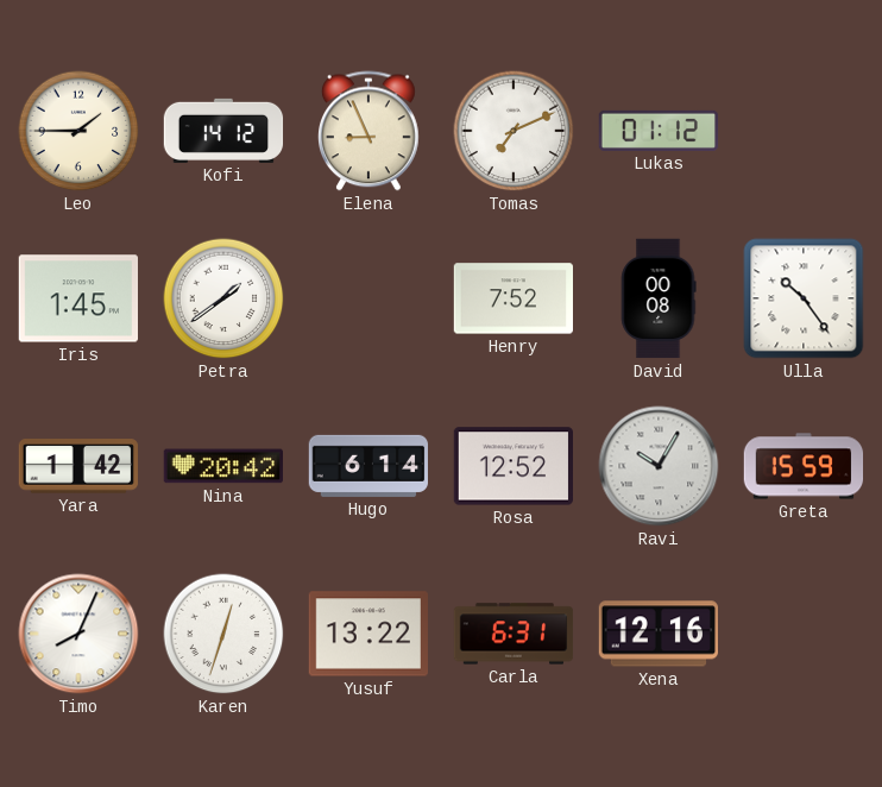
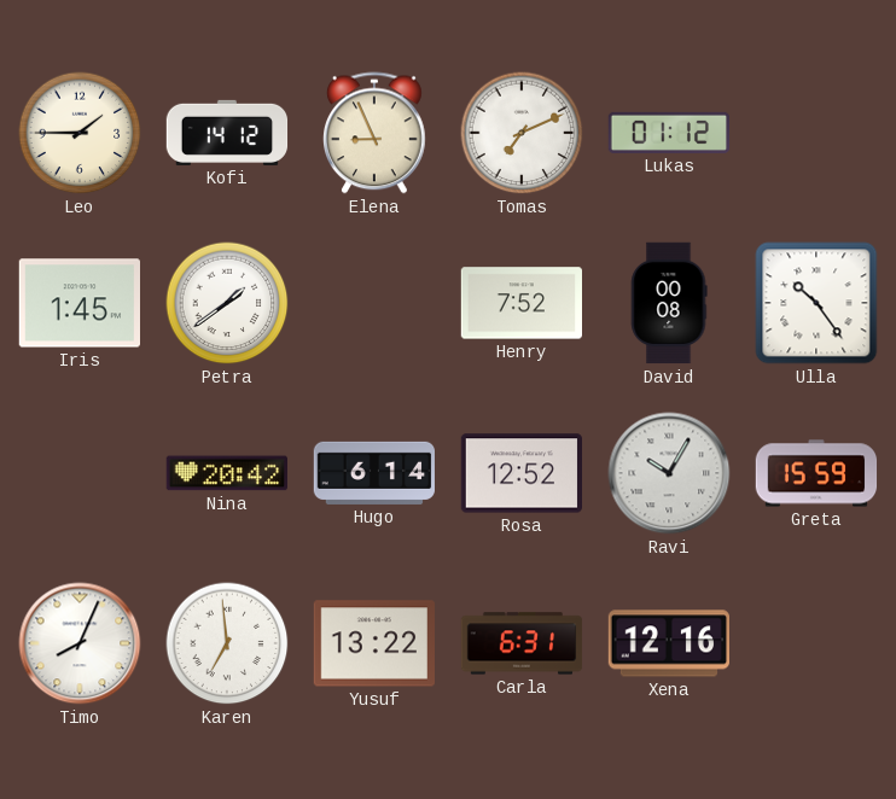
Yara: 1:42 -> none
Karen: 12:33 -> 6:59
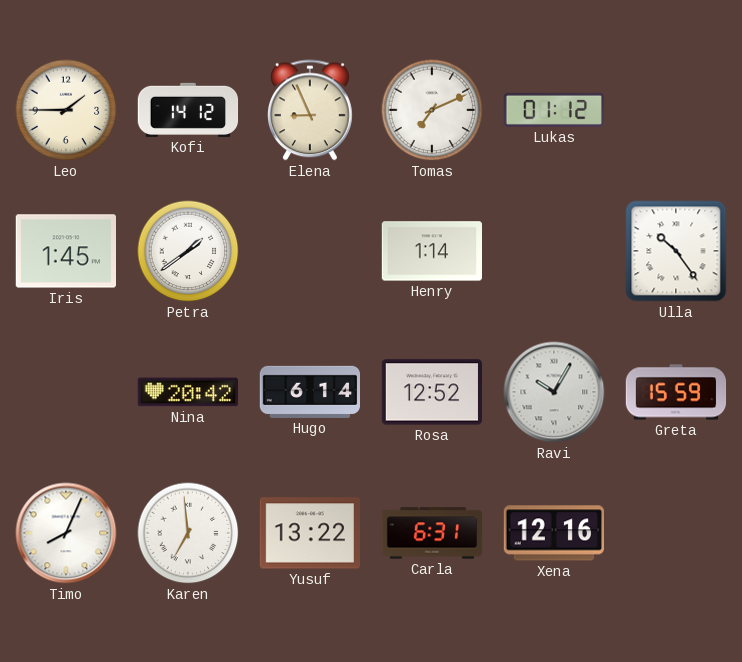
Henry: 7:52 -> 1:14
David: 00:08 -> none
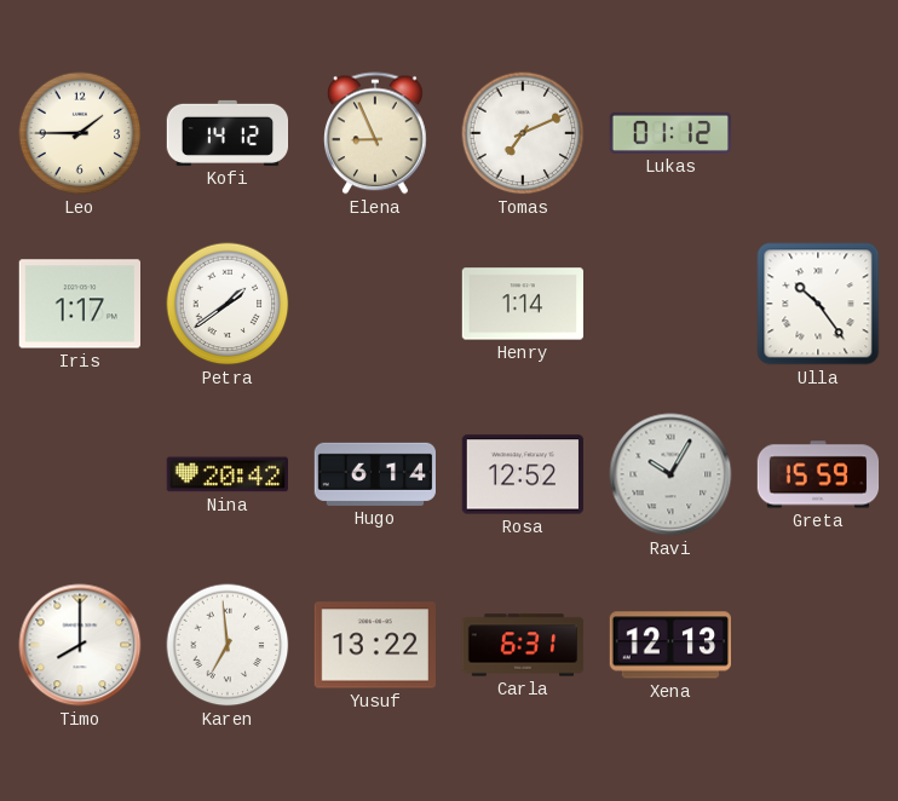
Iris: 1:45 -> 1:17
Timo: 8:04 -> 8:00
Xena: 12:16 -> 12:13
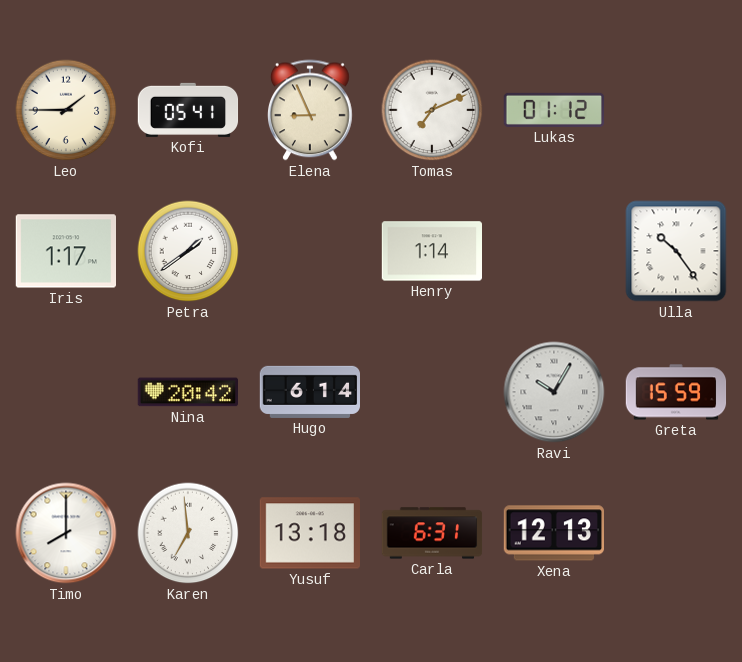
Kofi: 14:12 -> 05:41
Rosa: 12:52 -> none
Yusuf: 13:22 -> 13:18
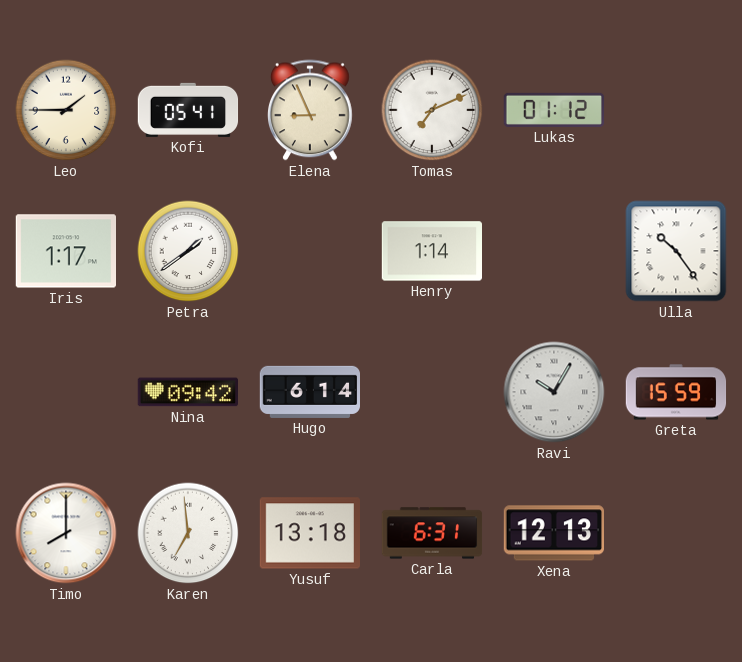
Nina: 20:42 -> 09:42
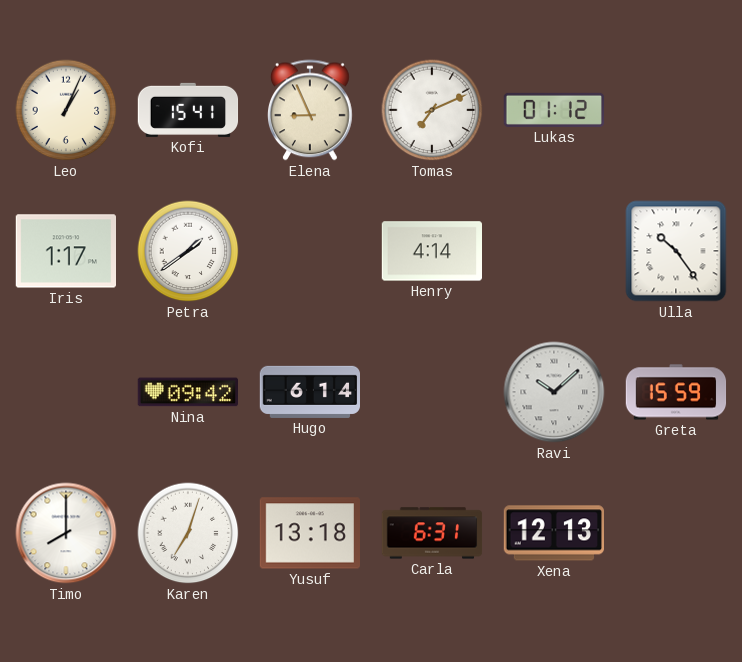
Leo: 1:45 -> 1:04
Kofi: 05:41 -> 15:41
Henry: 1:14 -> 4:14
Ravi: 10:05 -> 10:08
Karen: 6:59 -> 7:03
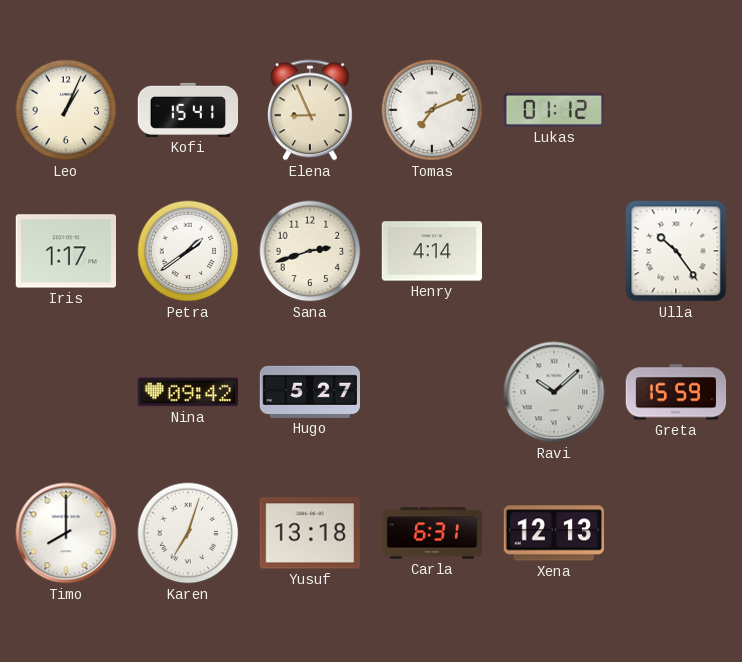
Sana: none -> 2:42
Hugo: 6:14 -> 5:27
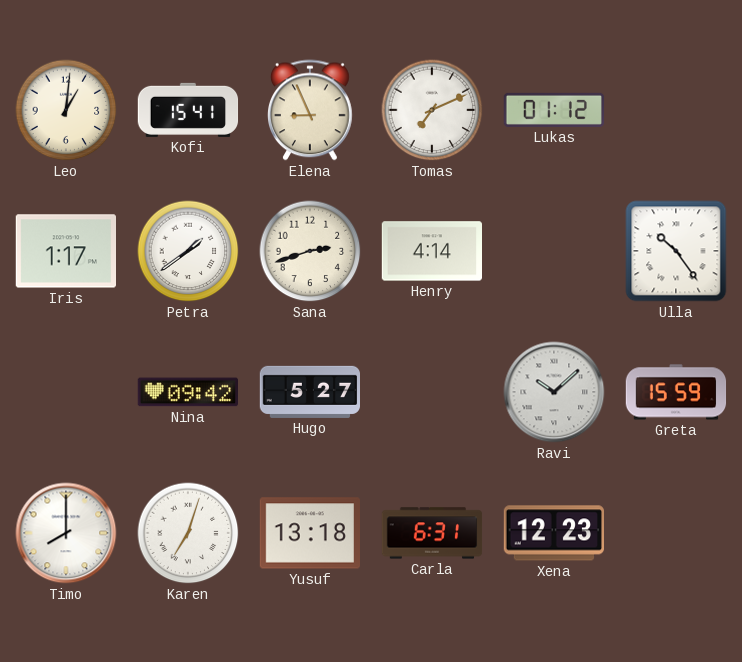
Leo: 1:04 -> 1:01
Xena: 12:13 -> 12:23
